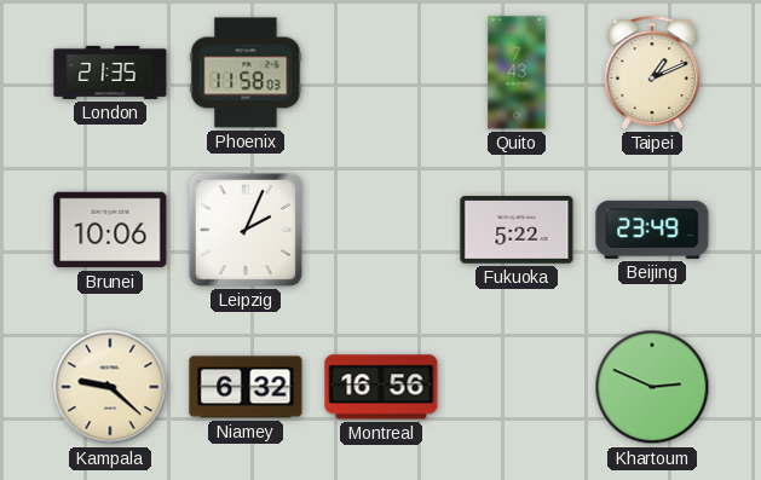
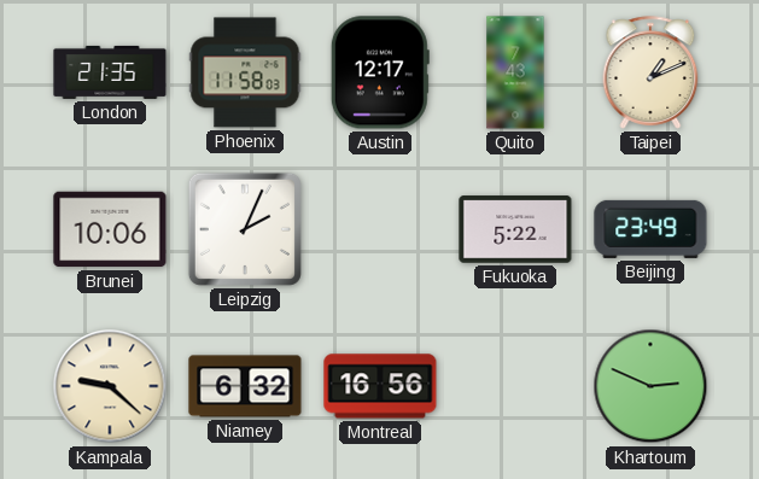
Austin: none -> 12:17
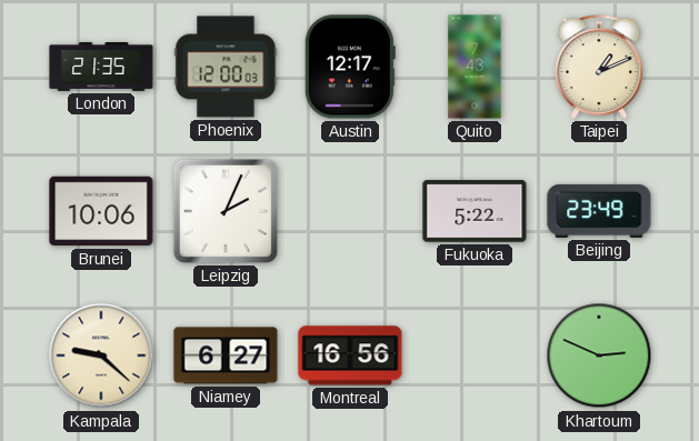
Phoenix: 11:58 -> 12:00
Niamey: 6:32 -> 6:27
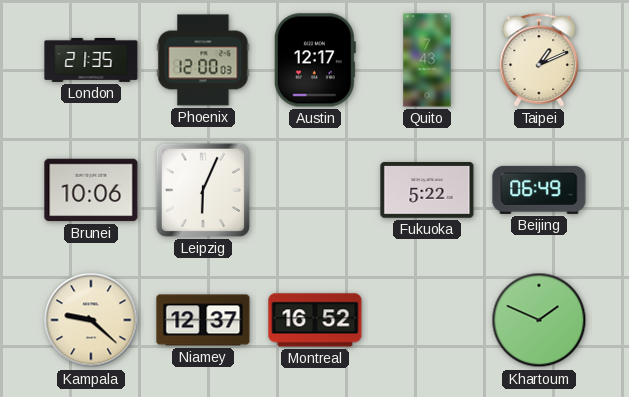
Leipzig: 2:04 -> 6:04
Beijing: 23:49 -> 06:49
Niamey: 6:27 -> 12:37
Montreal: 16:56 -> 16:52
Khartoum: 2:49 -> 1:49
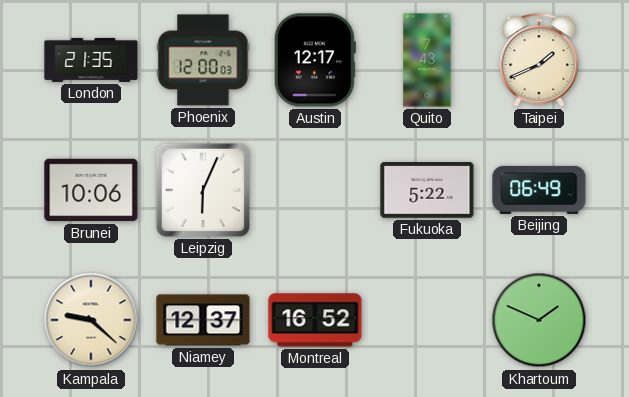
Taipei: 1:11 -> 1:41
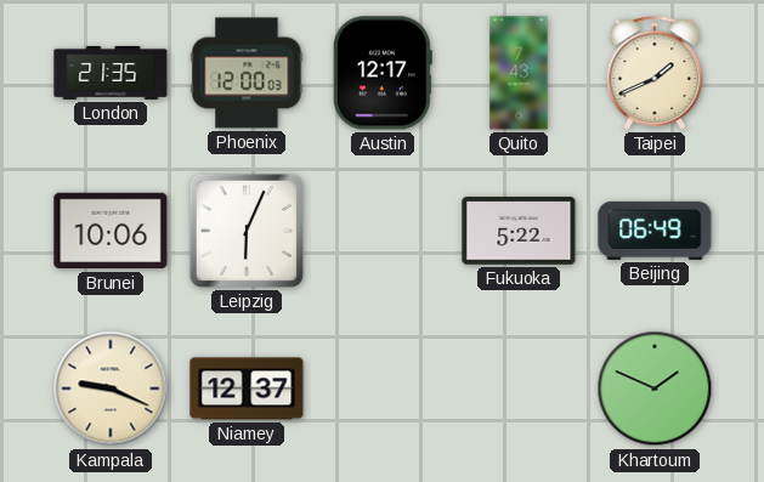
Kampala: 9:22 -> 9:19
Montreal: 16:52 -> none
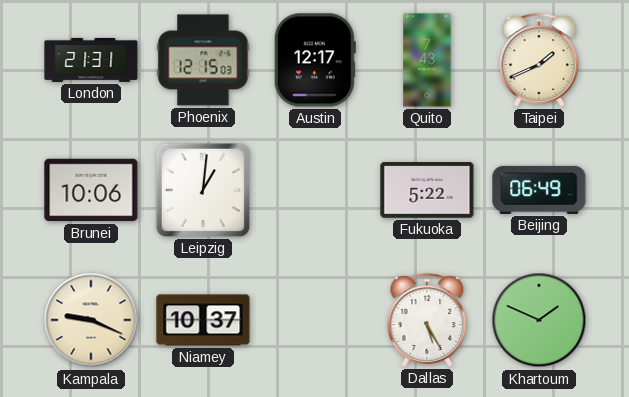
London: 21:35 -> 21:31
Phoenix: 12:00 -> 12:15
Leipzig: 6:04 -> 1:01
Niamey: 12:37 -> 10:37
Dallas: none -> 5:25
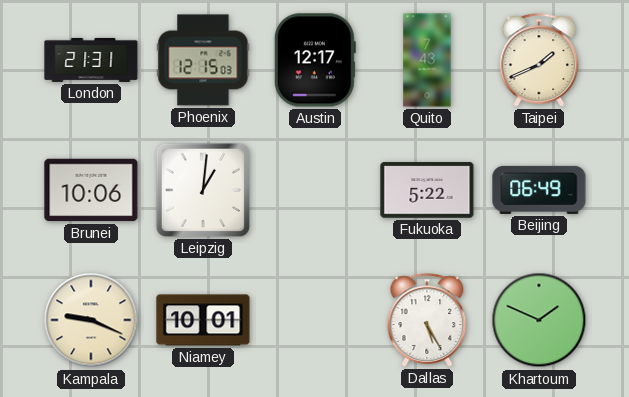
Niamey: 10:37 -> 10:01
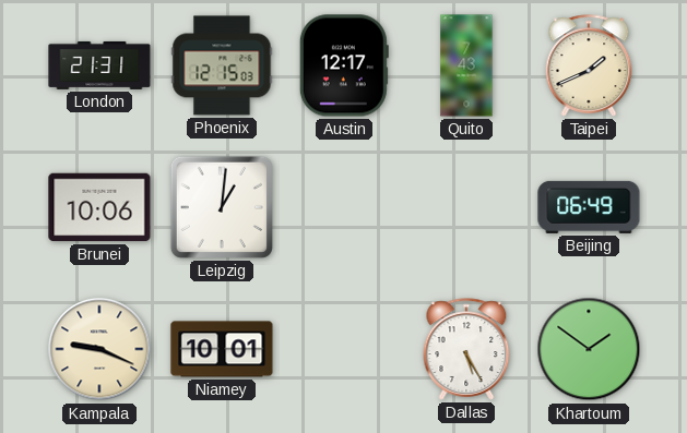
Fukuoka: 5:22 -> none
Khartoum: 1:49 -> 1:51
